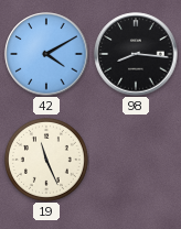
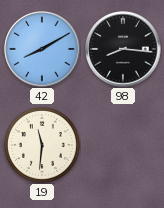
42: 4:10 -> 8:10
19: 11:26 -> 11:31
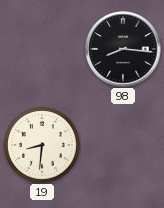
42: 8:10 -> none
19: 11:31 -> 8:31
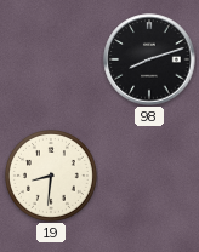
98: 8:16 -> 8:12
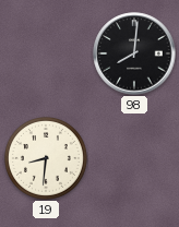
98: 8:12 -> 8:01
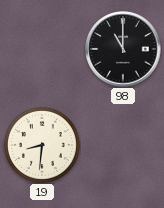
98: 8:01 -> 11:00
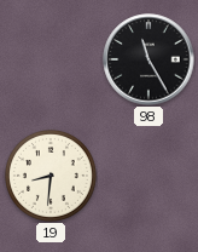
98: 11:00 -> 11:25
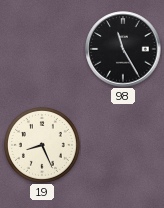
19: 8:31 -> 8:26
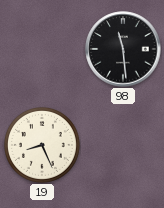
98: 11:25 -> 11:29
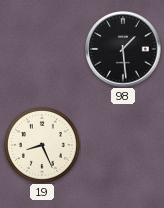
98: 11:29 -> 1:29
